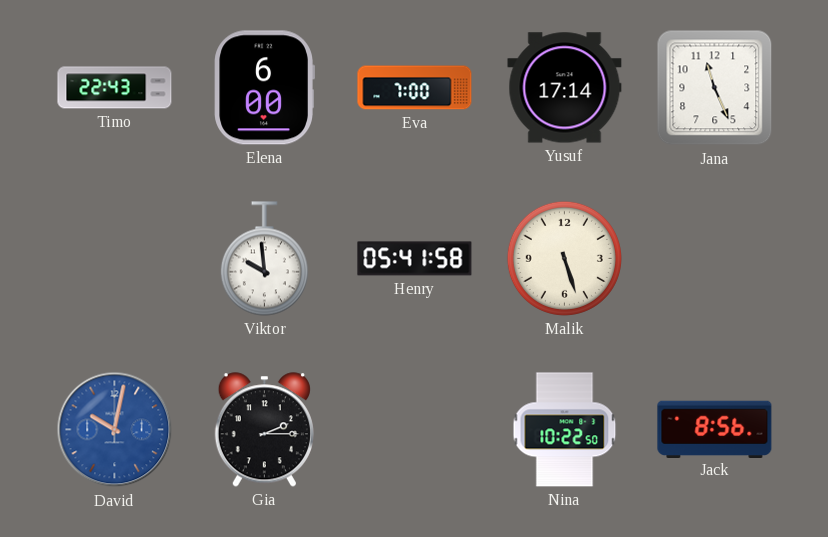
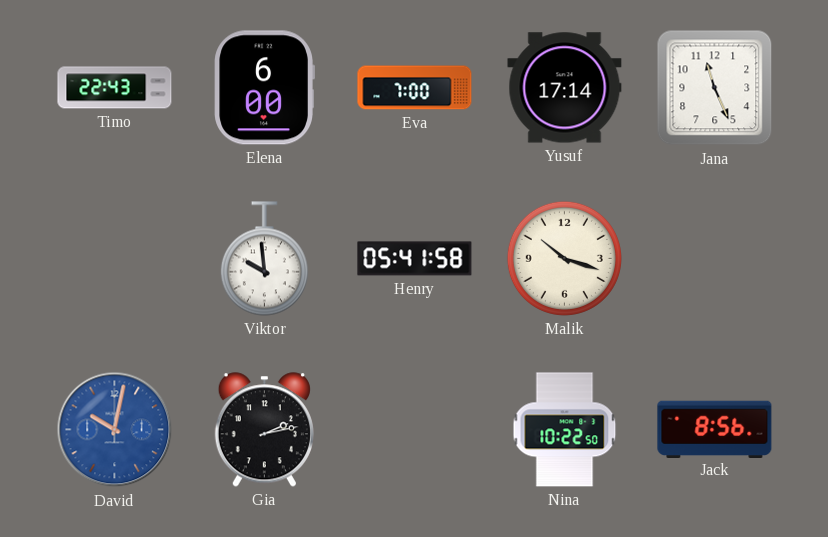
Malik: 5:27 -> 10:18
Gia: 2:15 -> 2:13
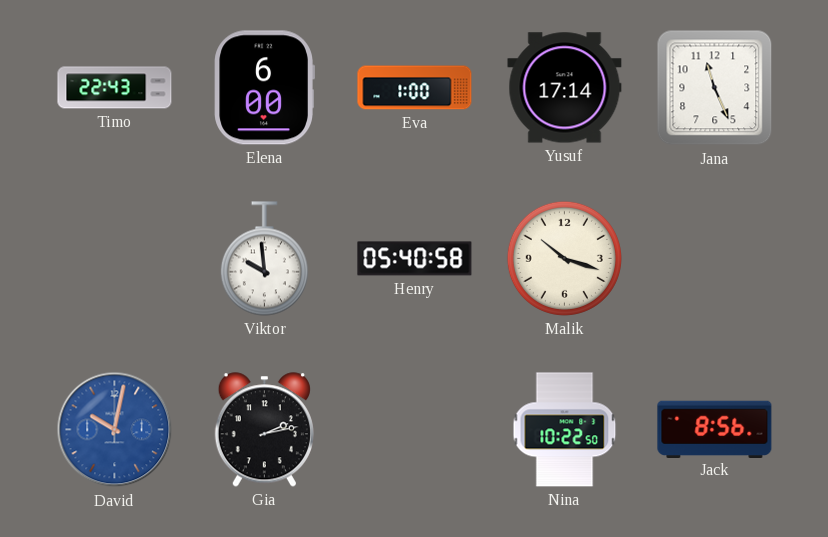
Eva: 7:00 -> 1:00
Henry: 05:41 -> 05:40
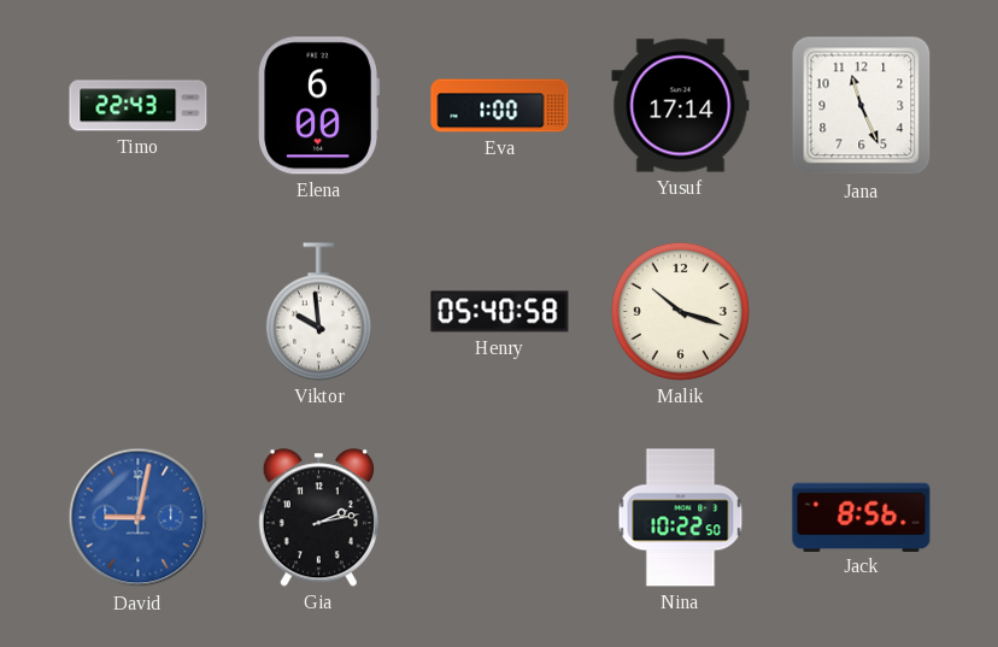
David: 10:02 -> 9:02
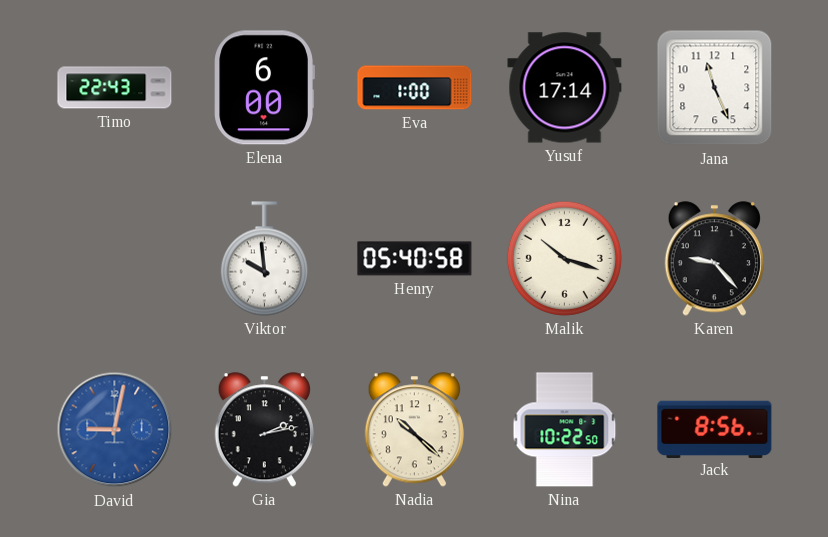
Karen: none -> 9:23
Nadia: none -> 10:22
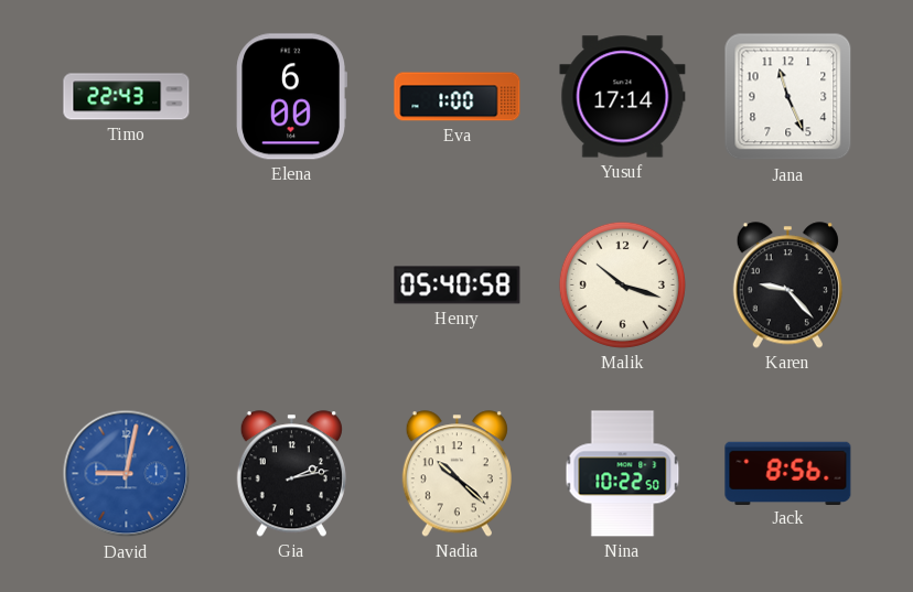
Viktor: 9:59 -> none
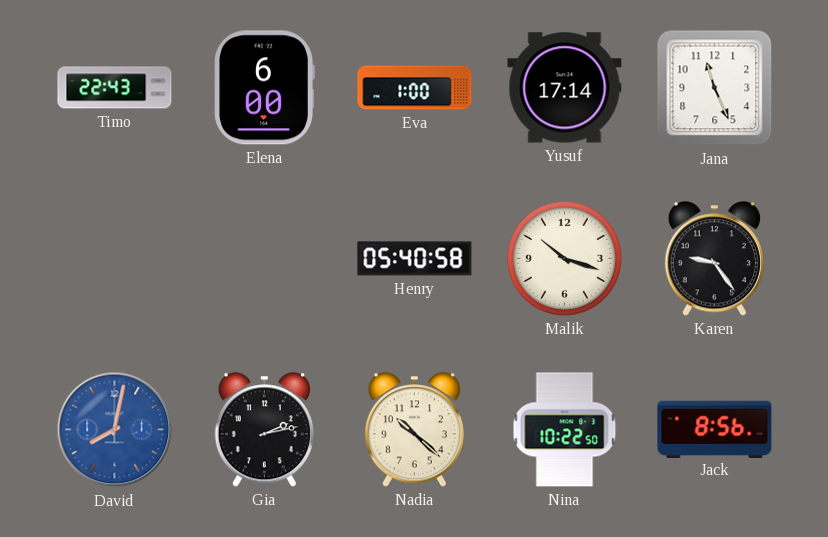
Karen: 9:23 -> 9:24
David: 9:02 -> 8:02
